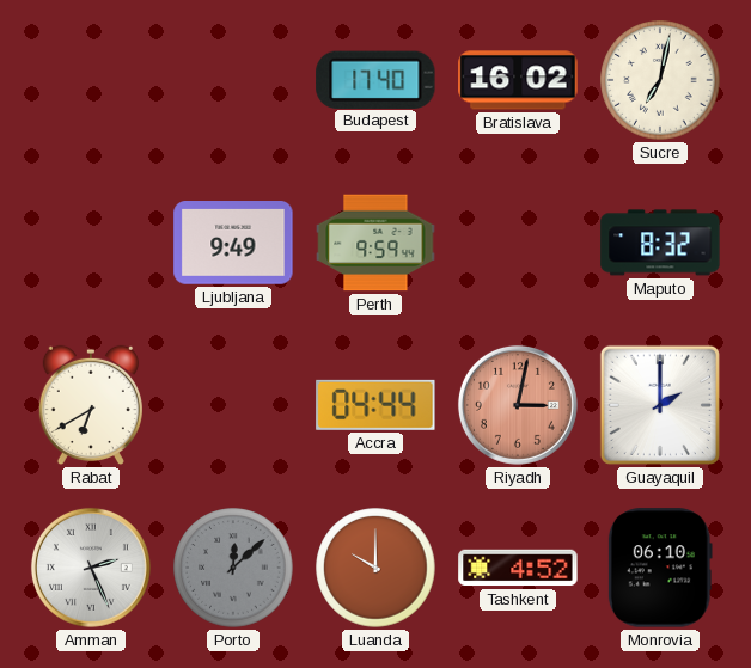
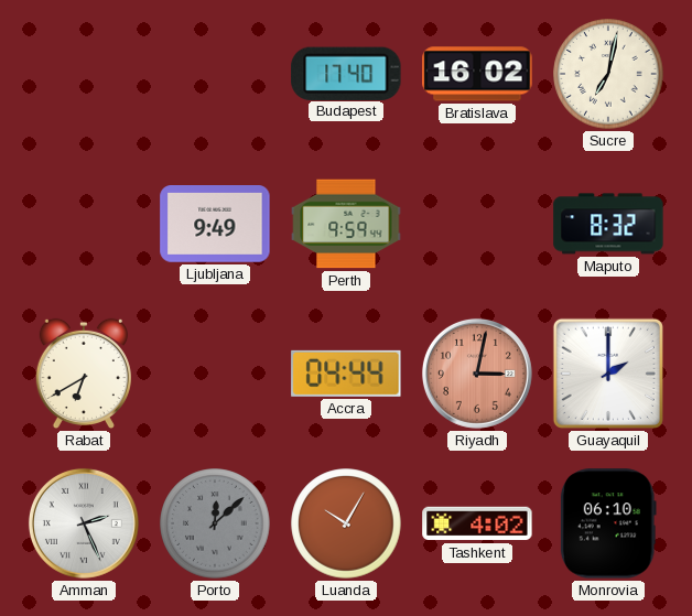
Luanda: 10:00 -> 10:05
Tashkent: 4:52 -> 4:02
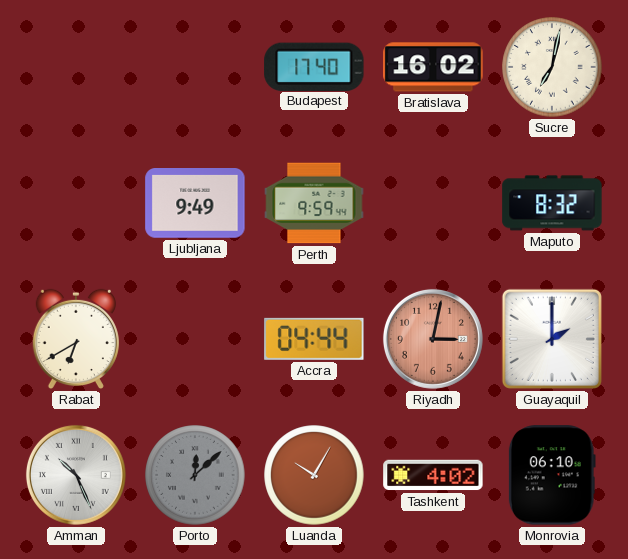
Amman: 2:26 -> 10:26
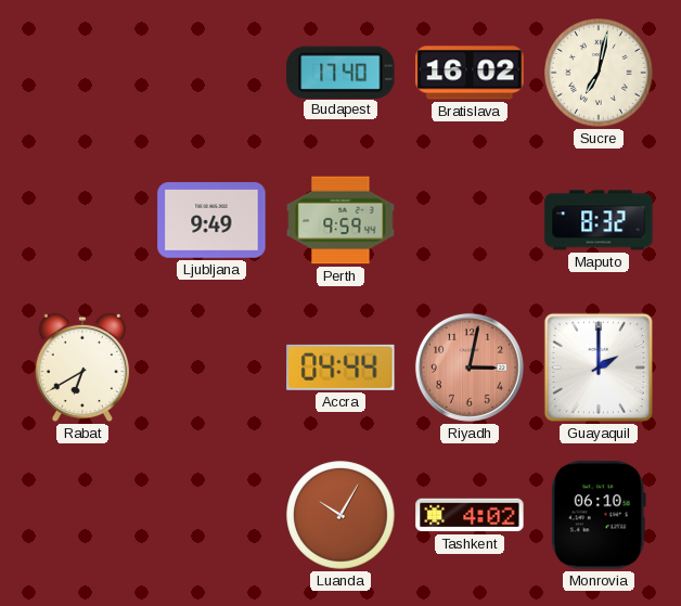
Amman: 10:26 -> none
Porto: 12:08 -> none
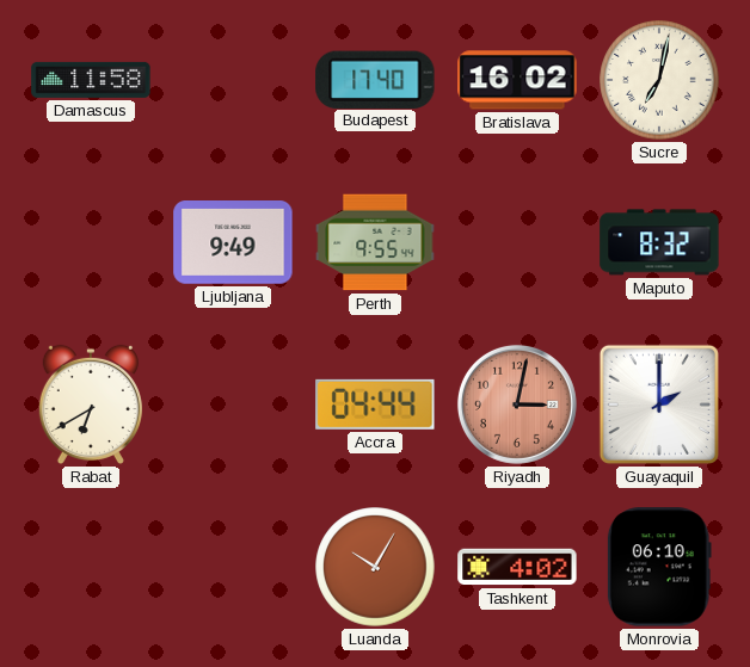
Damascus: none -> 11:58
Perth: 9:59 -> 9:55
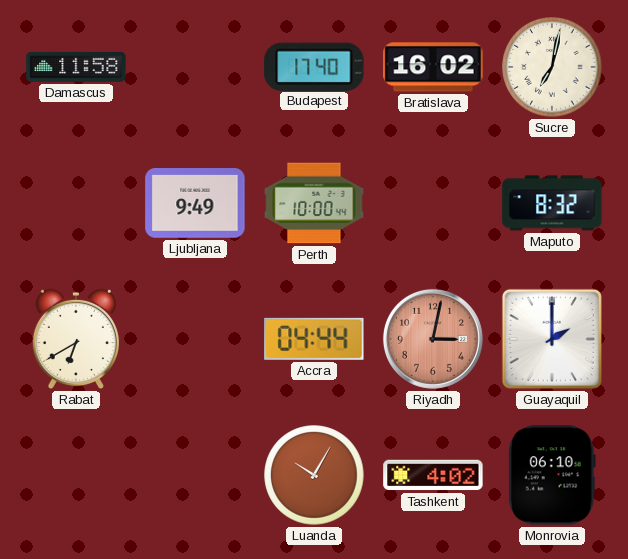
Perth: 9:55 -> 10:00
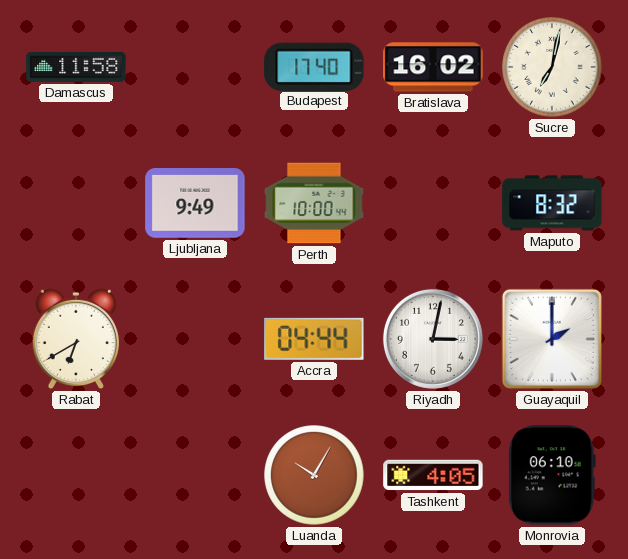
Riyadh dial: salmon -> white
Tashkent: 4:02 -> 4:05
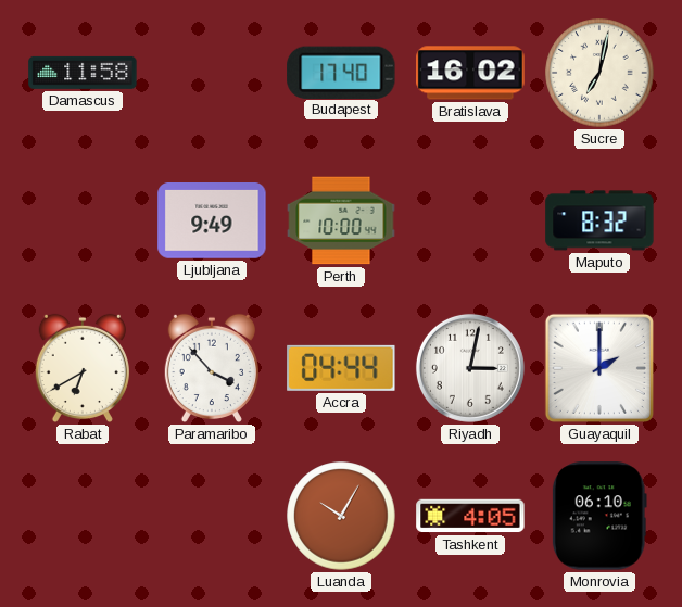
Paramaribo: none -> 3:53
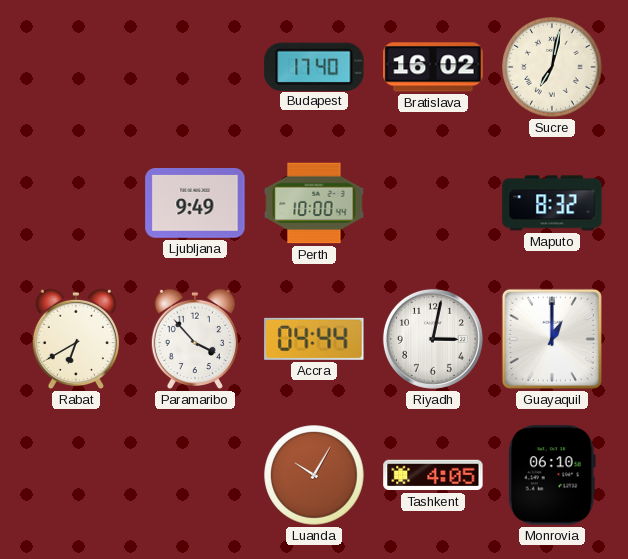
Damascus: 11:58 -> none
Guayaquil: 2:00 -> 1:00
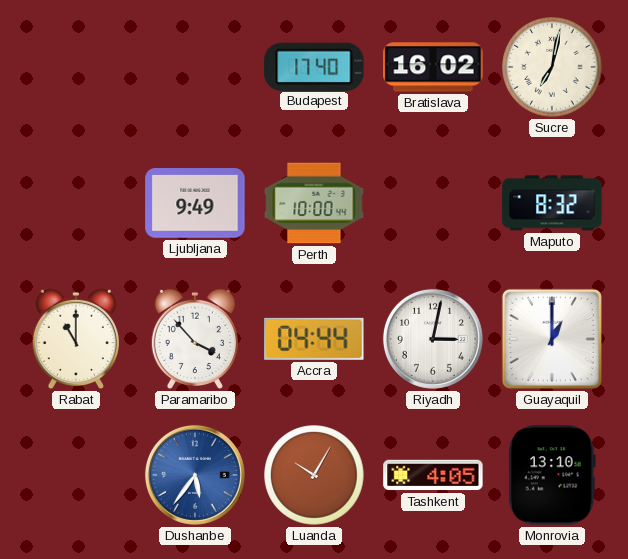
Rabat: 6:40 -> 11:00
Dushanbe: none -> 5:36
Monrovia: 06:10 -> 13:10
